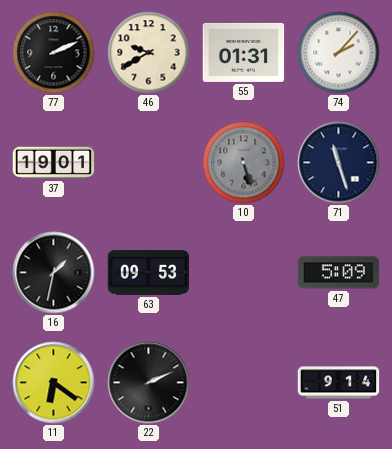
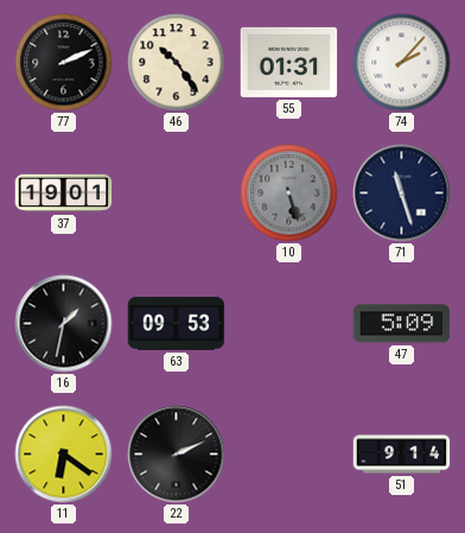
46: 9:40 -> 10:24
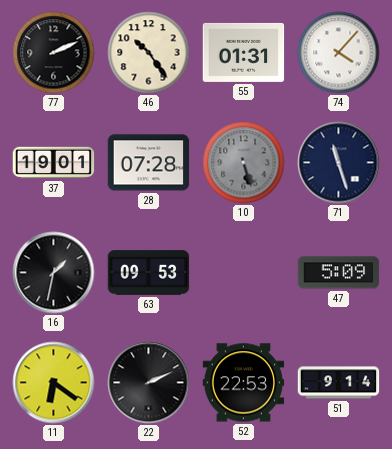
74: 2:07 -> 4:07
28: none -> 07:28
52: none -> 22:53
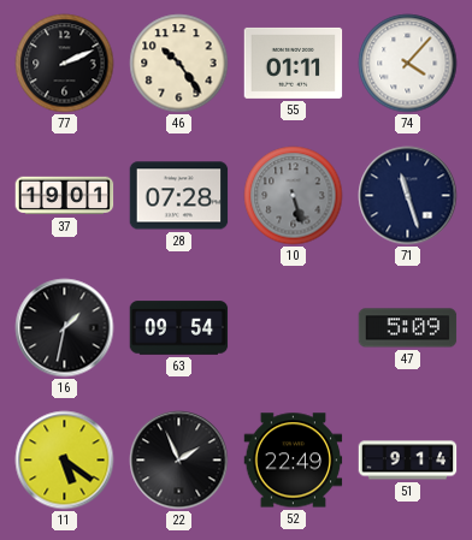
55: 01:31 -> 01:11
63: 09:53 -> 09:54
11: 6:21 -> 5:21
22: 2:11 -> 1:56
52: 22:53 -> 22:49
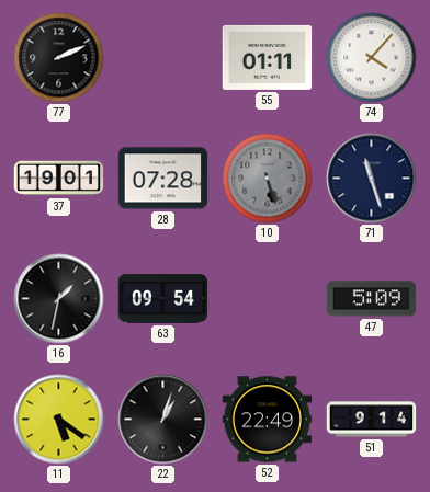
46: 10:24 -> none
22: 1:56 -> 1:03
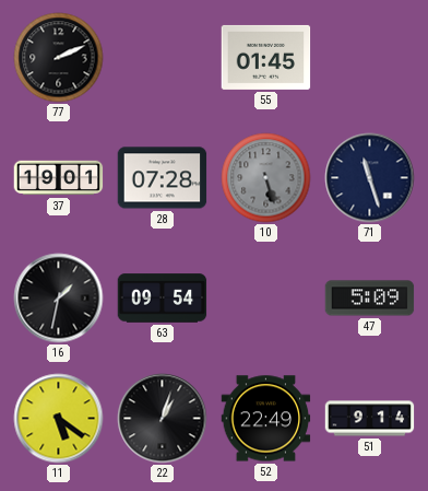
55: 01:11 -> 01:45
74: 4:07 -> none
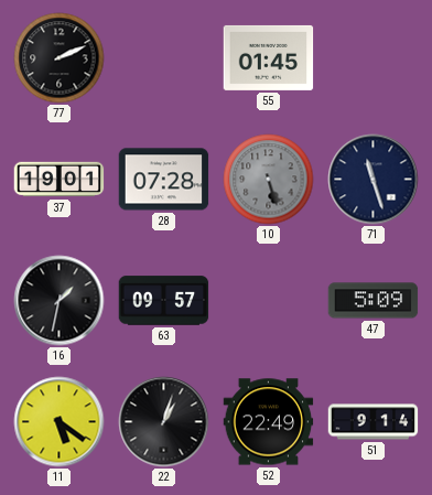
63: 09:54 -> 09:57
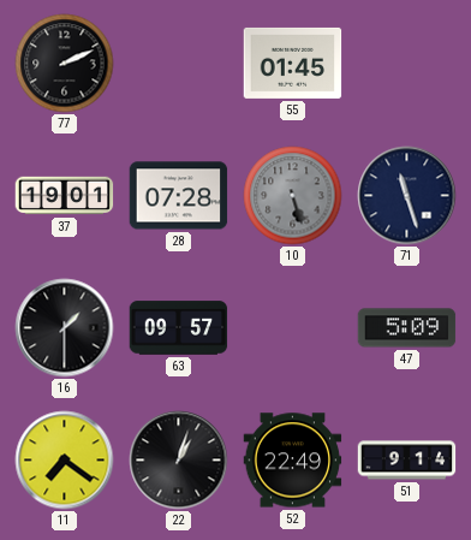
16: 1:32 -> 1:30
11: 5:21 -> 7:21
